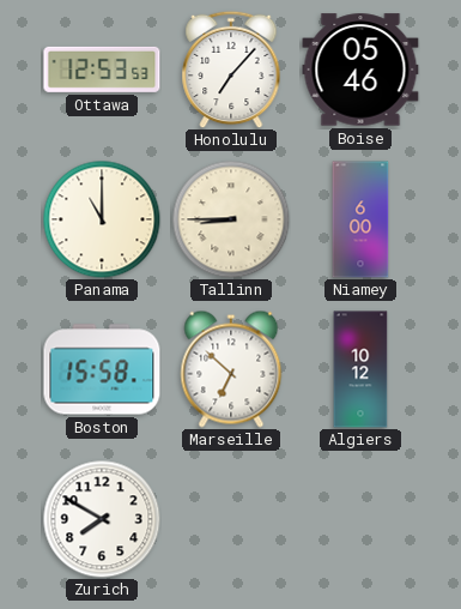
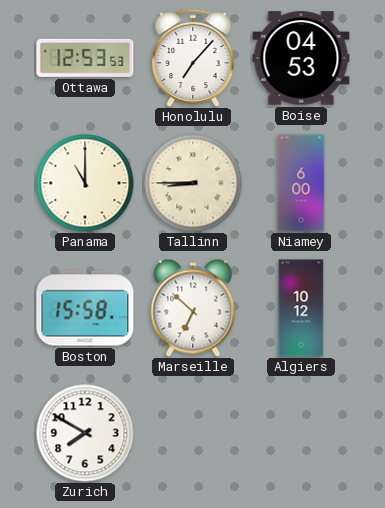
Boise: 05:46 -> 04:53
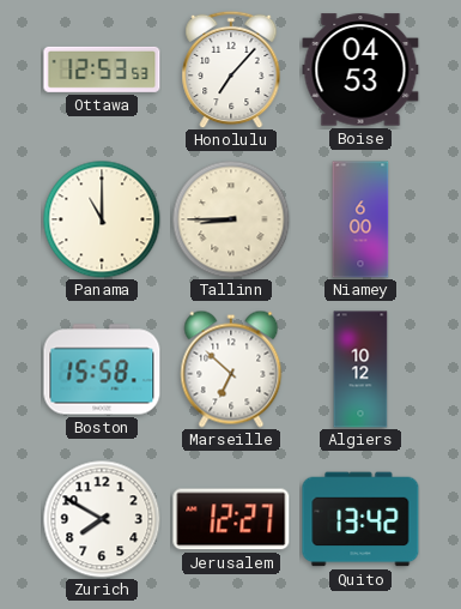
Jerusalem: none -> 12:27
Quito: none -> 13:42
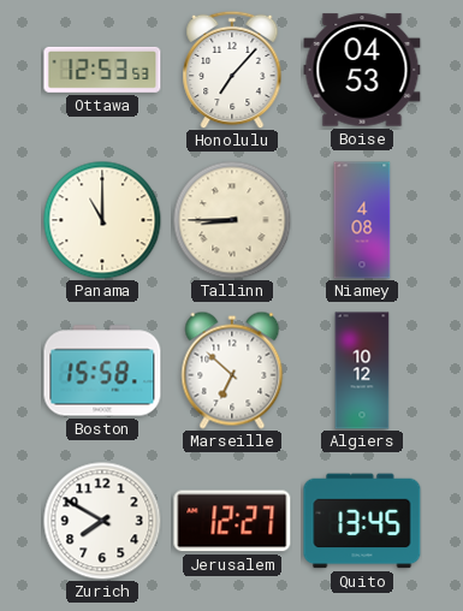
Niamey: 6:00 -> 4:08
Quito: 13:42 -> 13:45
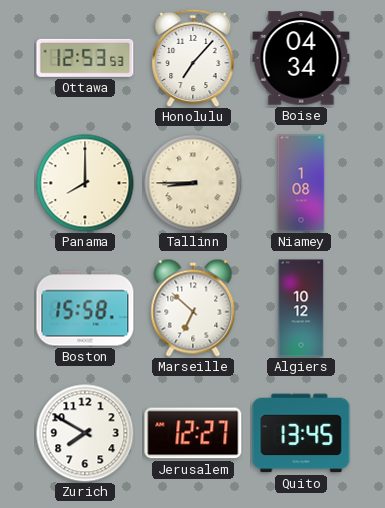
Boise: 04:53 -> 04:34
Panama: 11:00 -> 8:00
Niamey: 4:08 -> 1:08
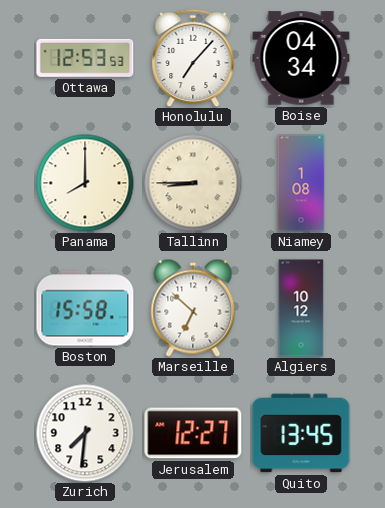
Zurich: 7:50 -> 7:31
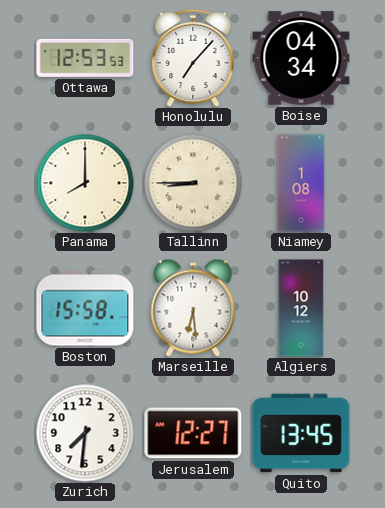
Marseille: 6:52 -> 6:29
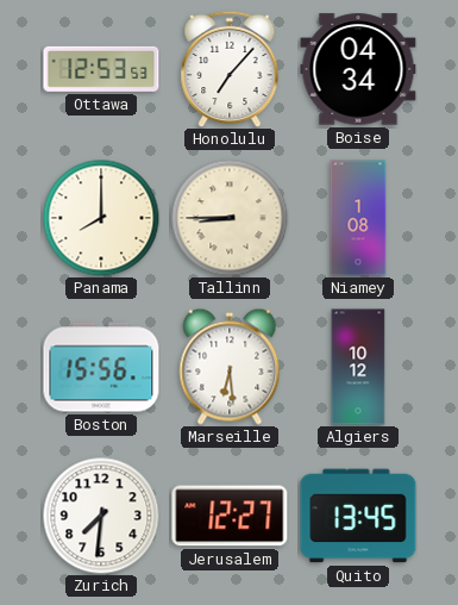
Boston: 15:58 -> 15:56
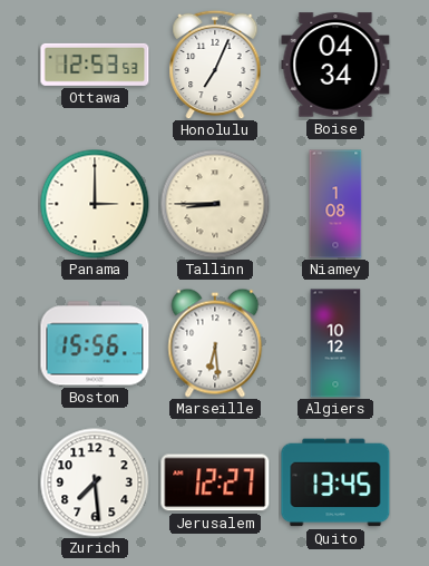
Honolulu: 7:07 -> 7:04
Panama: 8:00 -> 3:00
Zurich: 7:31 -> 7:29
